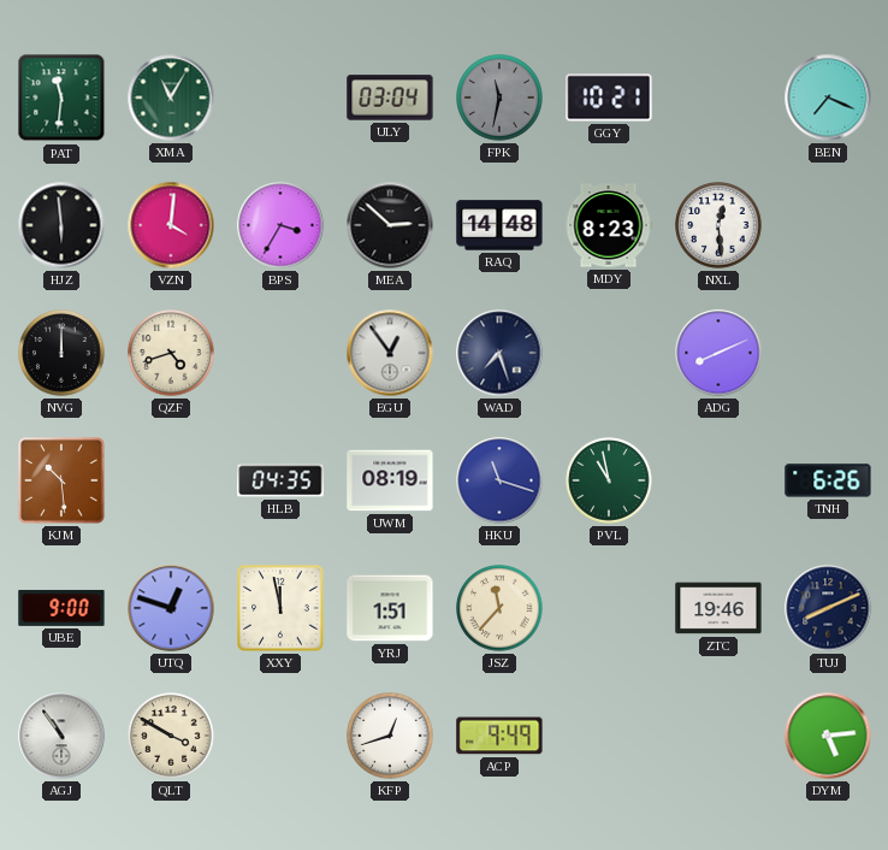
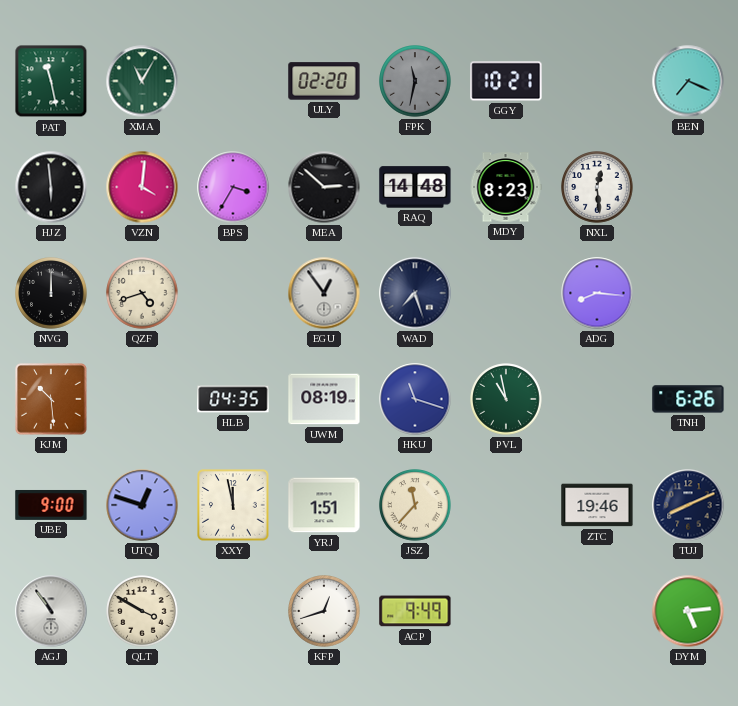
PAT: 11:31 -> 11:28
ULY: 03:04 -> 02:20
ADG: 8:11 -> 8:16
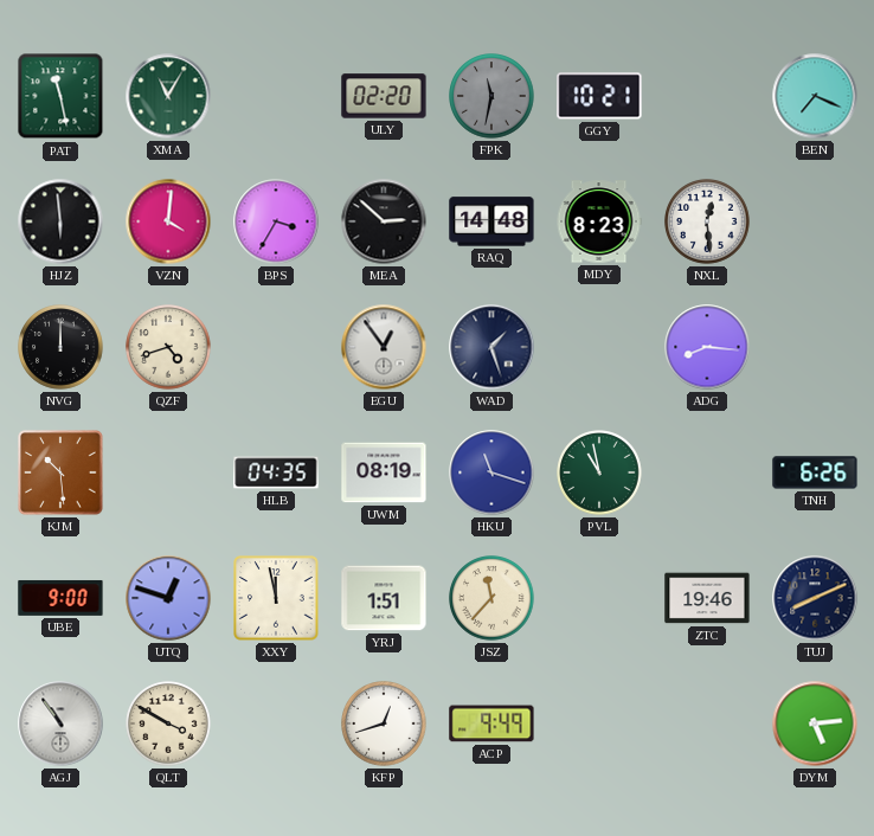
WAD: 7:27 -> 1:27
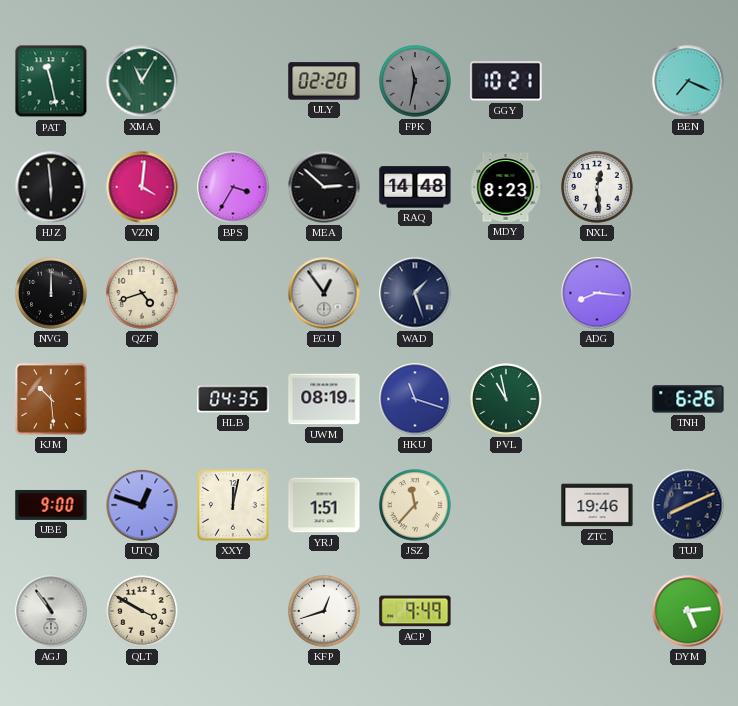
XXY: 11:58 -> 12:02
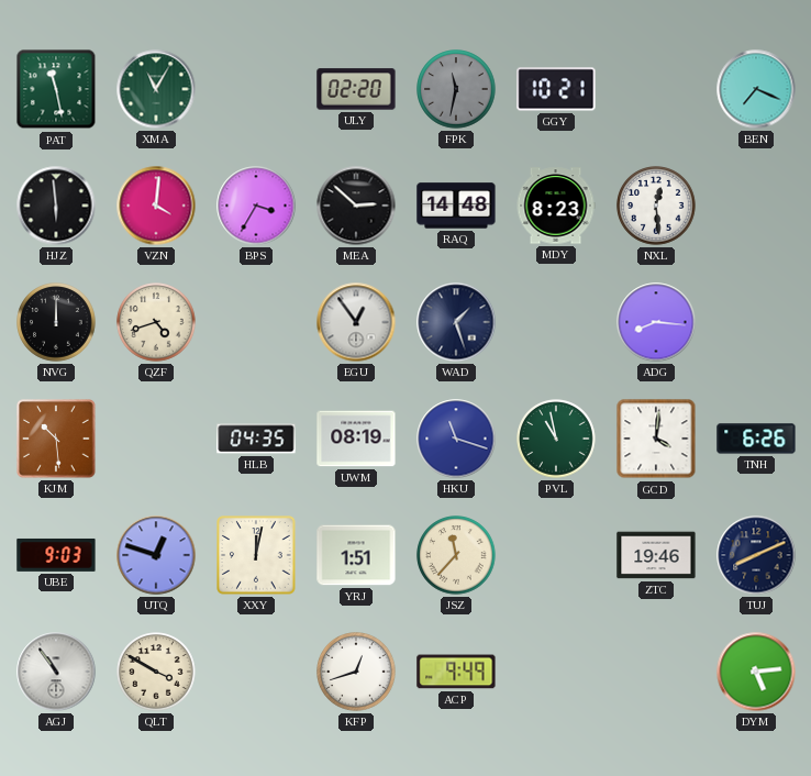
GCD: none -> 4:01
UBE: 9:00 -> 9:03
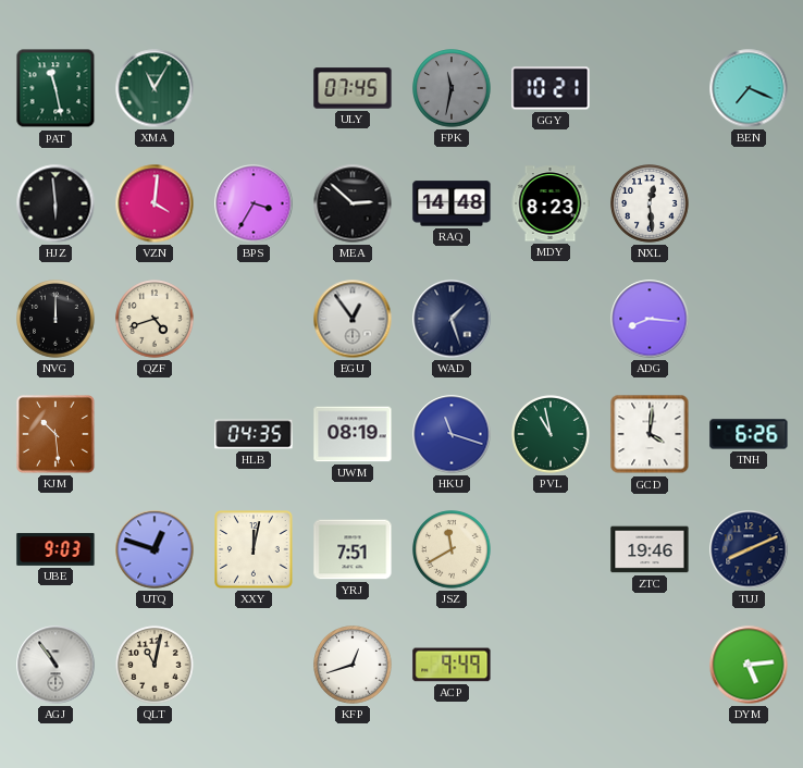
ULY: 02:20 -> 07:45
YRJ: 1:51 -> 7:51
JSZ: 11:37 -> 11:40
QLT: 3:50 -> 11:02
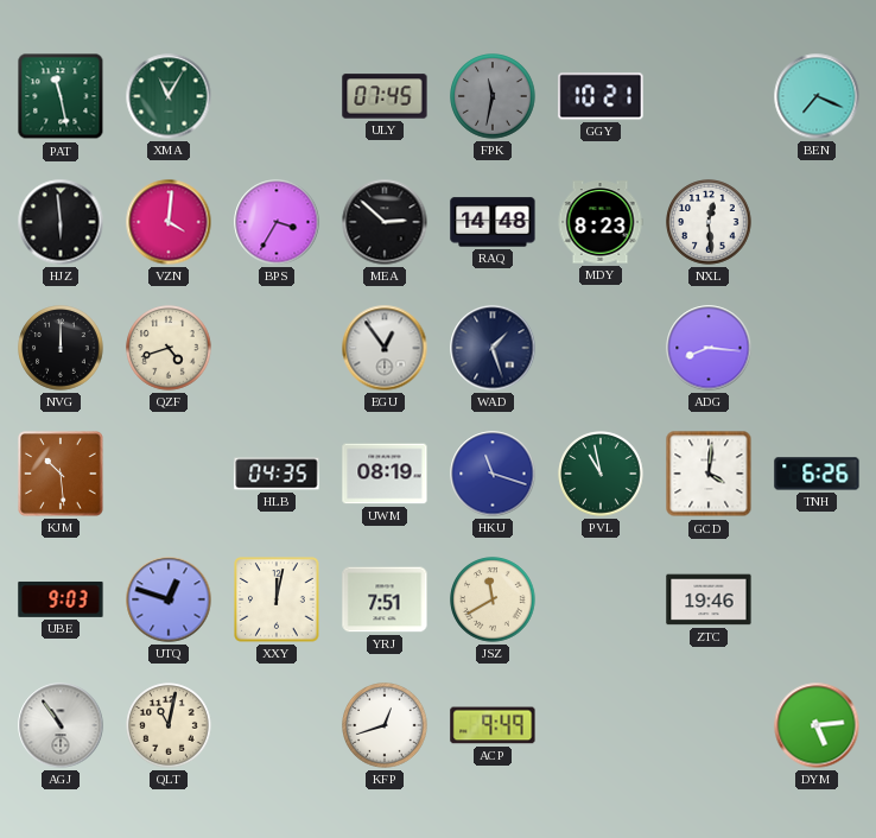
TUJ: 8:11 -> none
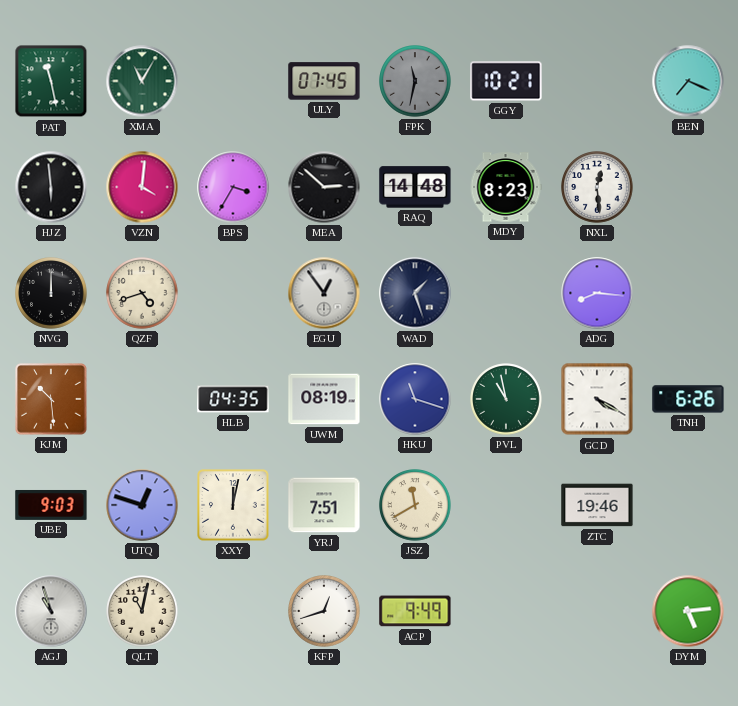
GCD: 4:01 -> 4:20
AGJ: 10:54 -> 10:57
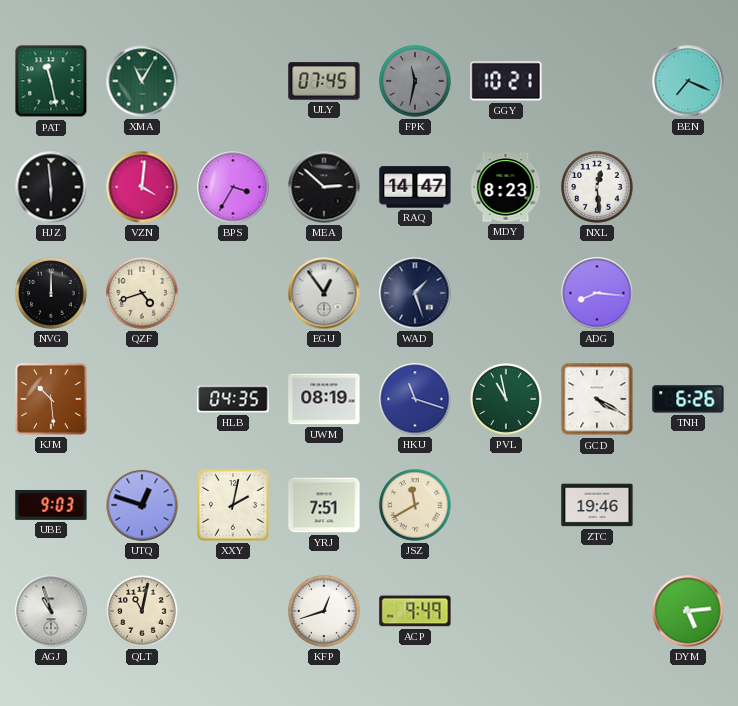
RAQ: 14:48 -> 14:47
XXY: 12:02 -> 2:02
